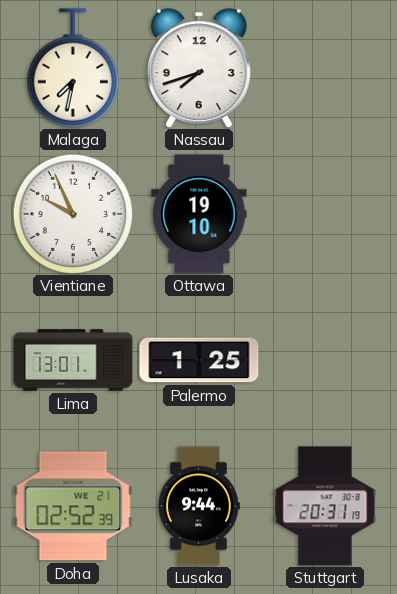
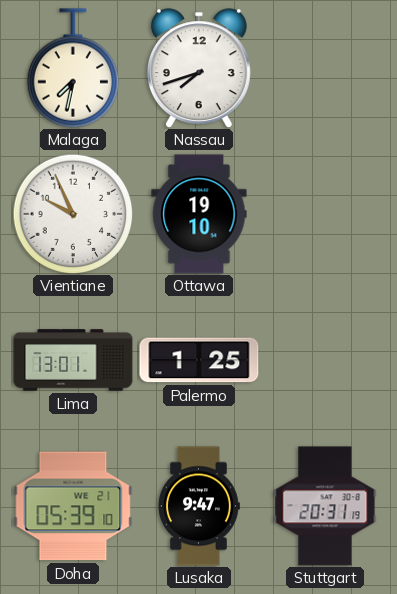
Doha: 02:52 -> 05:39
Lusaka: 9:44 -> 9:47
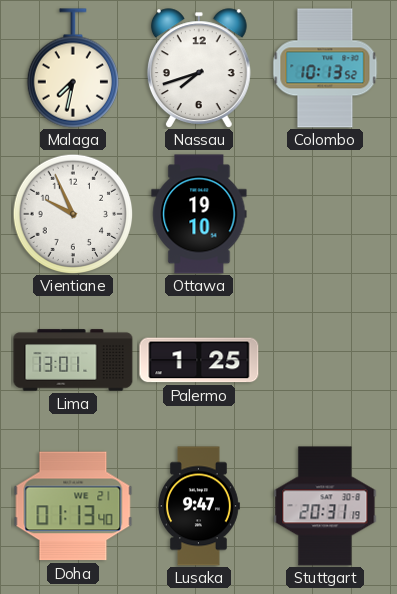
Colombo: none -> 10:13
Doha: 05:39 -> 01:13
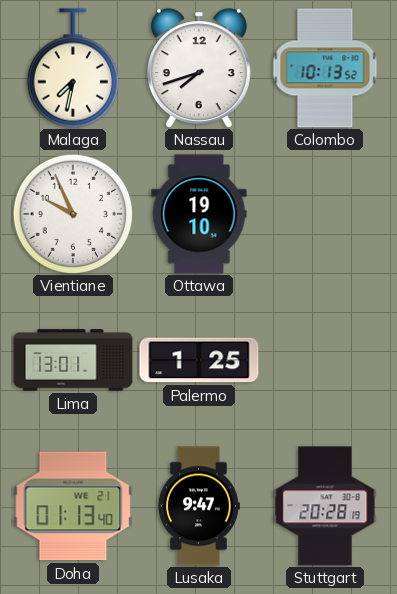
Stuttgart: 20:31 -> 20:28
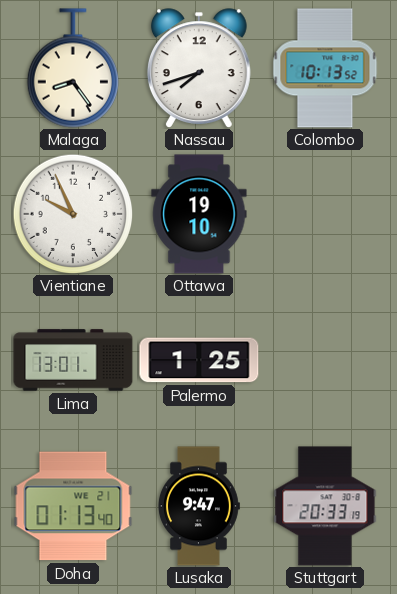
Malaga: 7:32 -> 8:24
Stuttgart: 20:28 -> 20:33
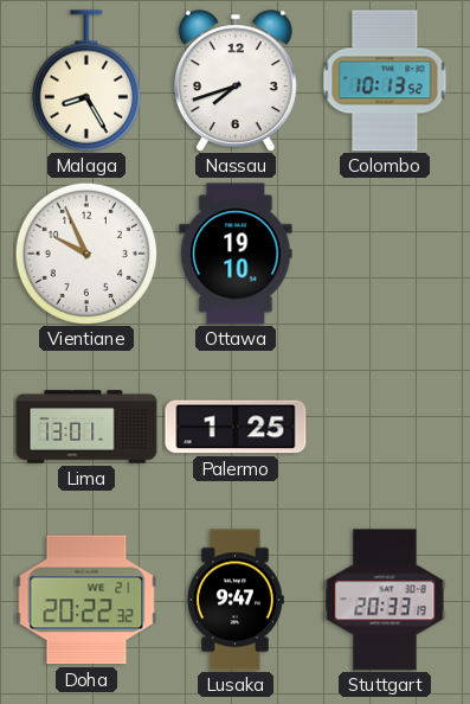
Malaga: 8:24 -> 8:25
Doha: 01:13 -> 20:22
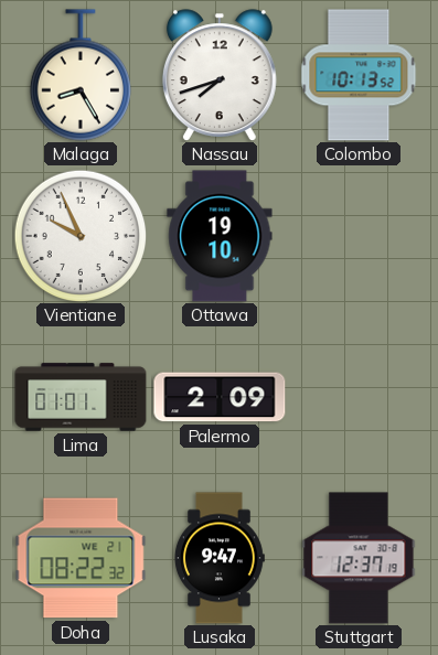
Lima: 13:01 -> 01:01
Palermo: 1:25 -> 2:09
Doha: 20:22 -> 08:22
Stuttgart: 20:33 -> 12:37
